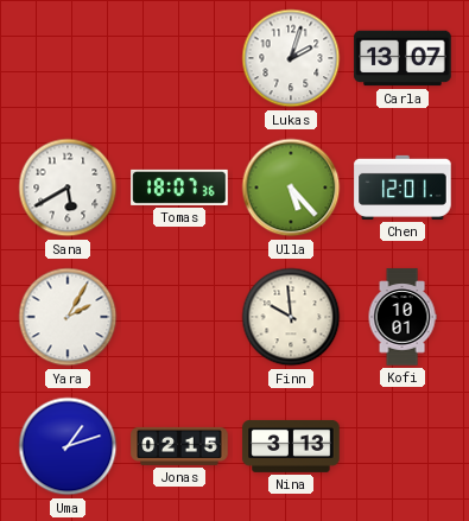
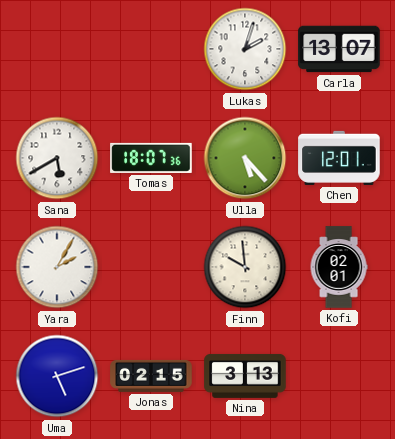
Kofi: 10:01 -> 02:01
Uma: 1:12 -> 5:12
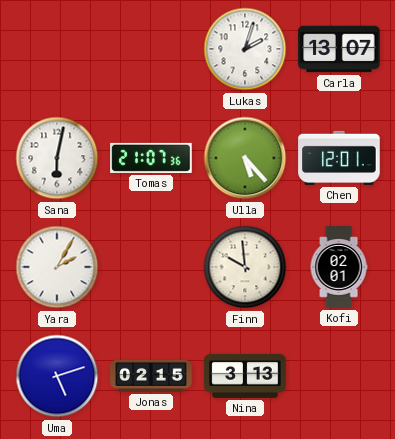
Sana: 5:40 -> 6:02
Tomas: 18:07 -> 21:07
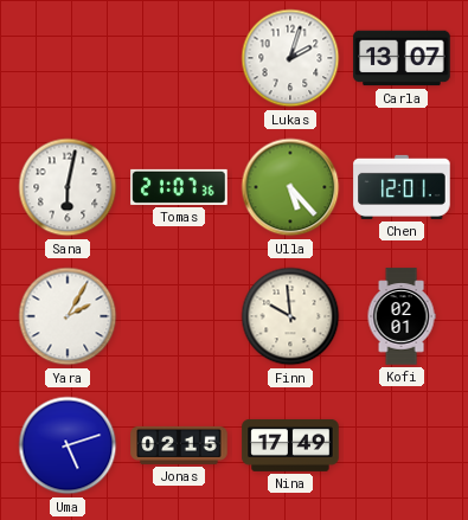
Nina: 3:13 -> 17:49
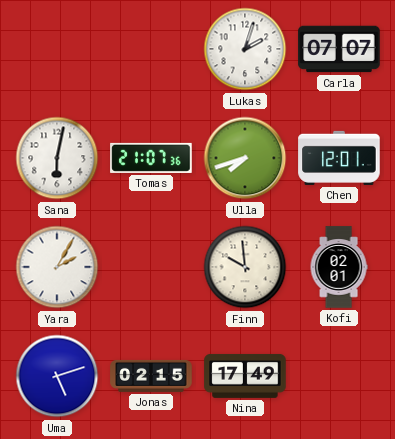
Carla: 13:07 -> 07:07
Ulla: 5:23 -> 7:42
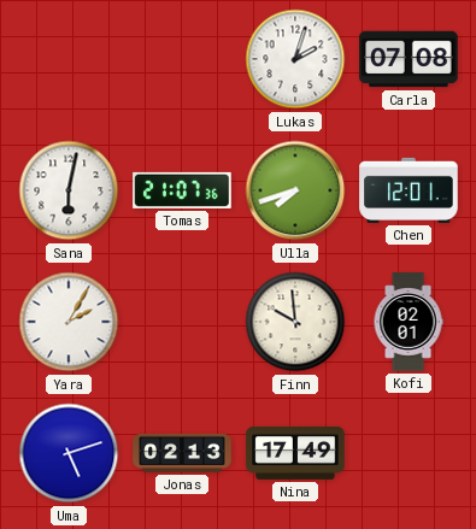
Carla: 07:07 -> 07:08
Jonas: 02:15 -> 02:13
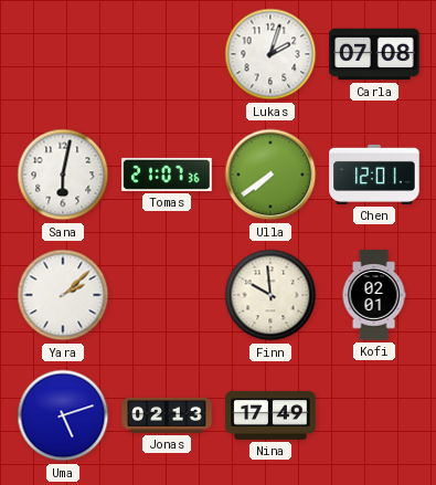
Ulla: 7:42 -> 7:39
Yara: 2:05 -> 2:08
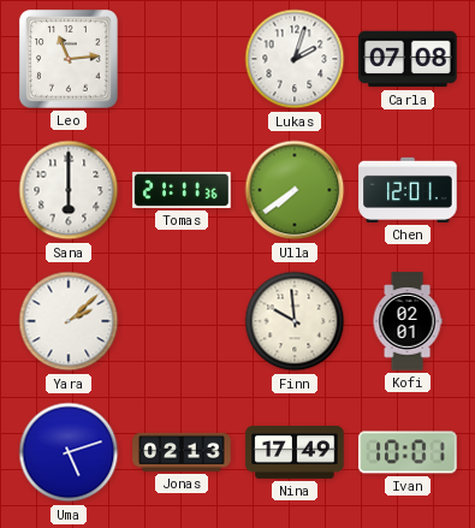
Leo: none -> 11:14
Sana: 6:02 -> 6:00
Tomas: 21:07 -> 21:11
Ivan: none -> 10:01
